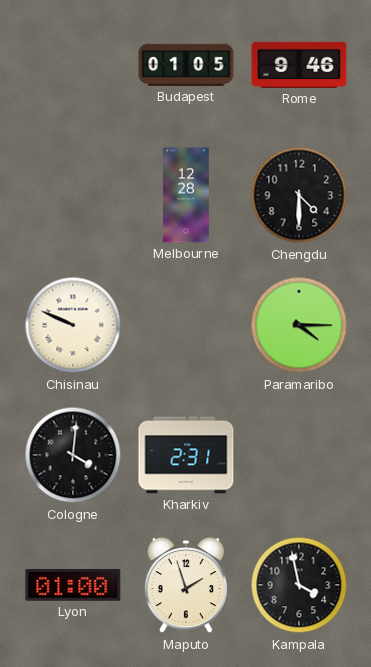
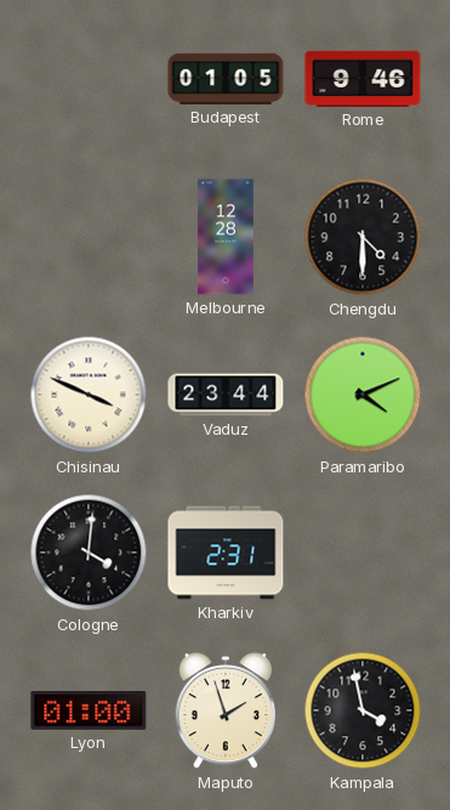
Chisinau: 9:49 -> 3:49
Vaduz: none -> 23:44
Paramaribo: 4:15 -> 4:11
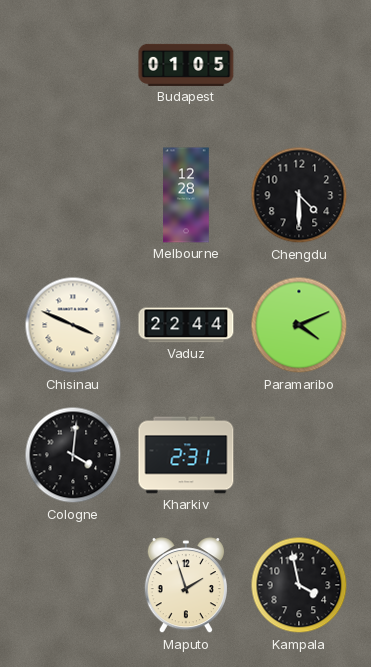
Rome: 9:46 -> none
Vaduz: 23:44 -> 22:44
Lyon: 01:00 -> none
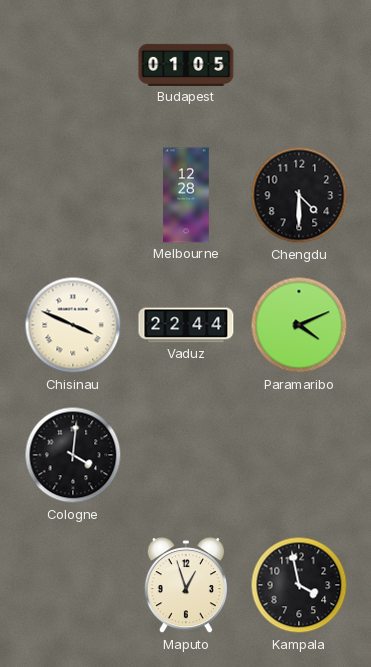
Kharkiv: 2:31 -> none
Maputo: 1:57 -> 12:57
